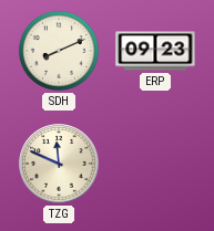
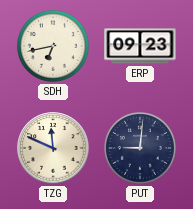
SDH: 8:11 -> 6:43
PUT: none -> 9:01
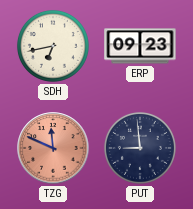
TZG dial: cream -> salmon
PUT: 9:01 -> 8:59
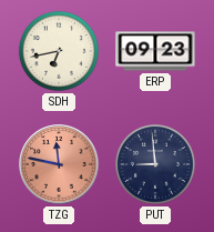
TZG: 11:49 -> 11:47
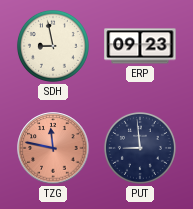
SDH: 6:43 -> 8:58
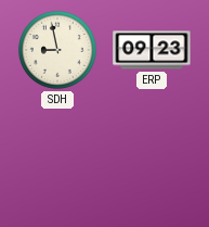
TZG: 11:47 -> none
PUT: 8:59 -> none
